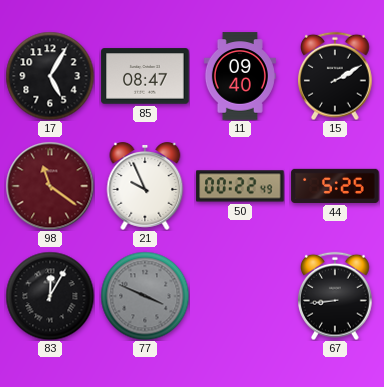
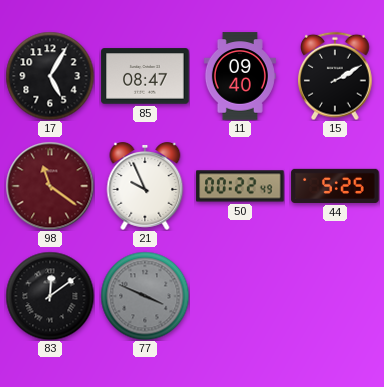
83: 12:05 -> 12:09
67: 8:44 -> none
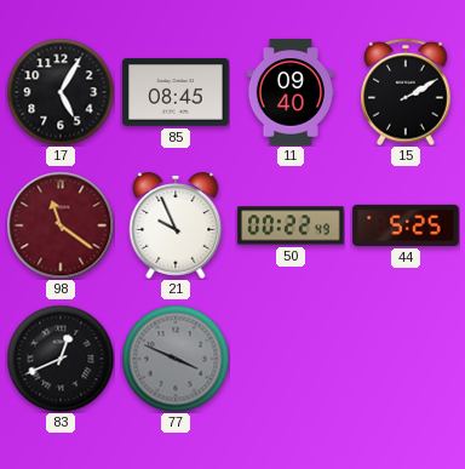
85: 08:47 -> 08:45
83: 12:09 -> 12:41
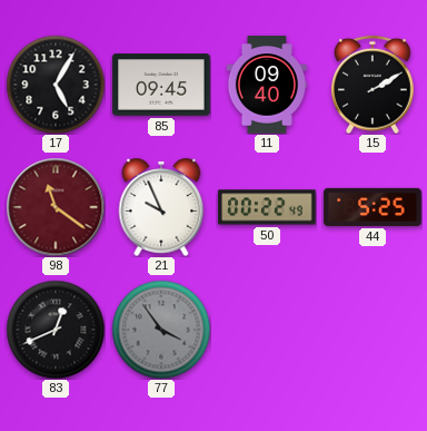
85: 08:45 -> 09:45
77: 3:49 -> 3:54
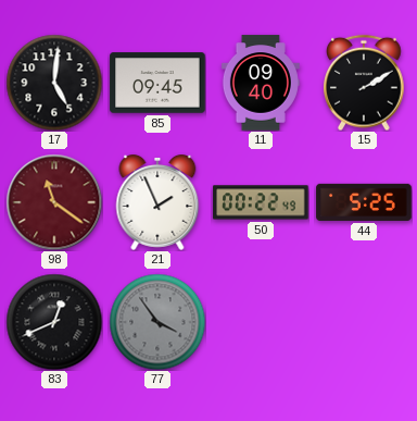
17: 5:05 -> 5:01
21: 9:56 -> 1:56
